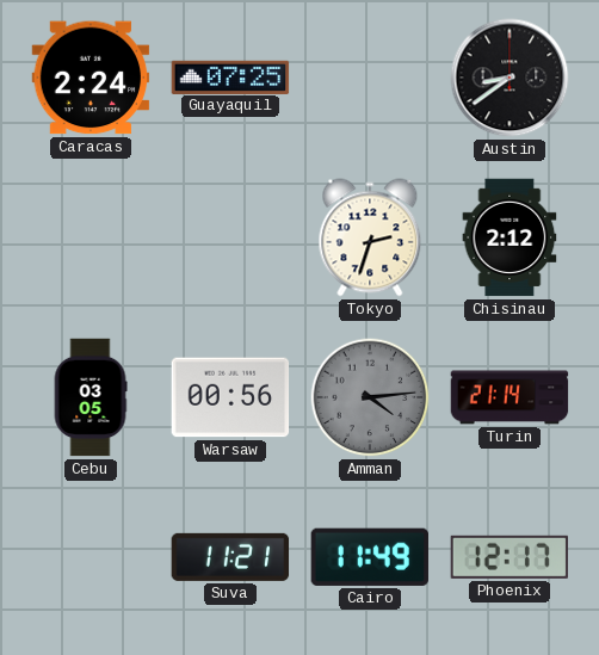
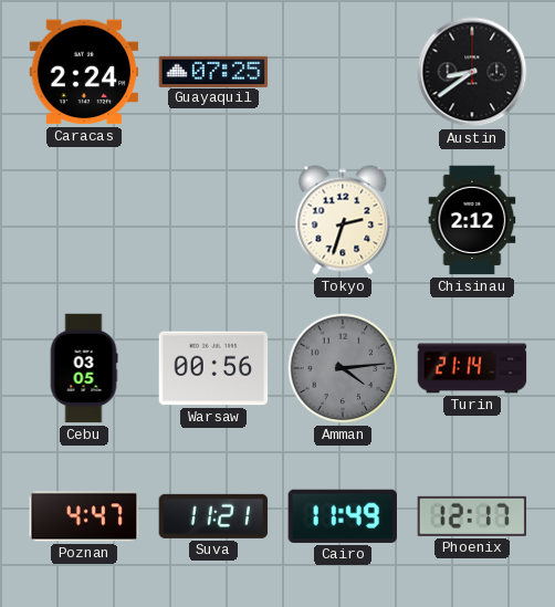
Poznan: none -> 4:47
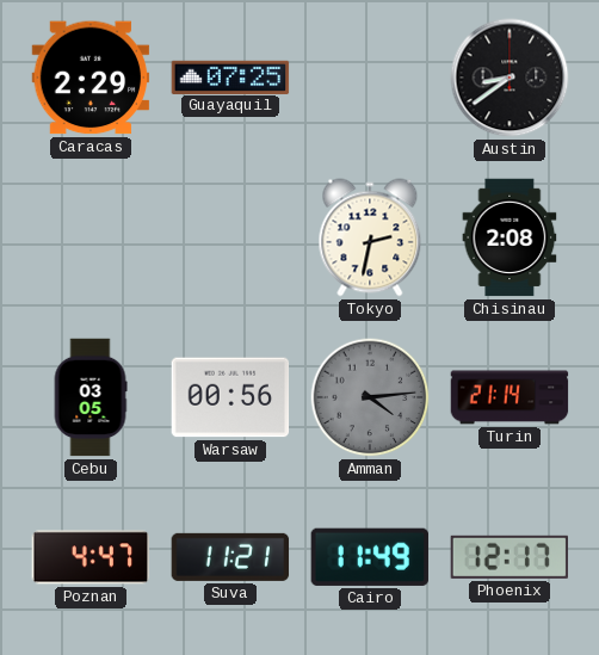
Caracas: 2:24 -> 2:29
Tokyo: 2:33 -> 2:32
Chisinau: 2:12 -> 2:08
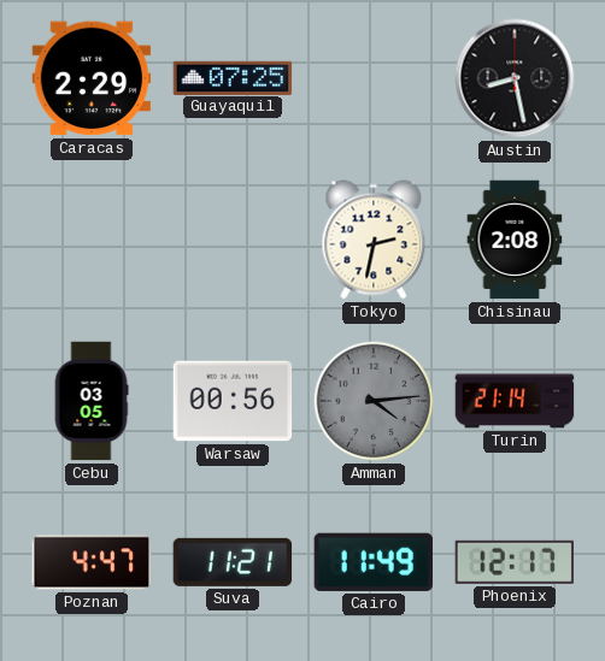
Austin: 8:39 -> 8:28
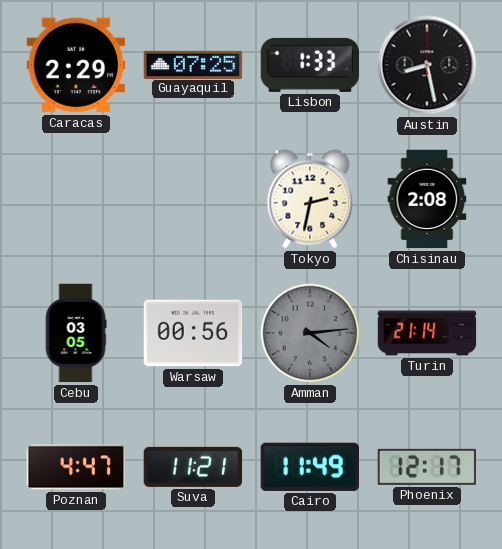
Lisbon: none -> 1:33
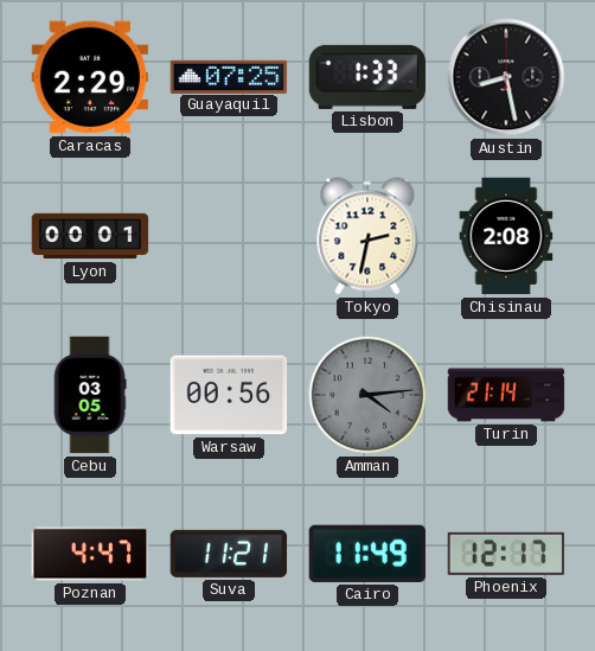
Lyon: none -> 00:01
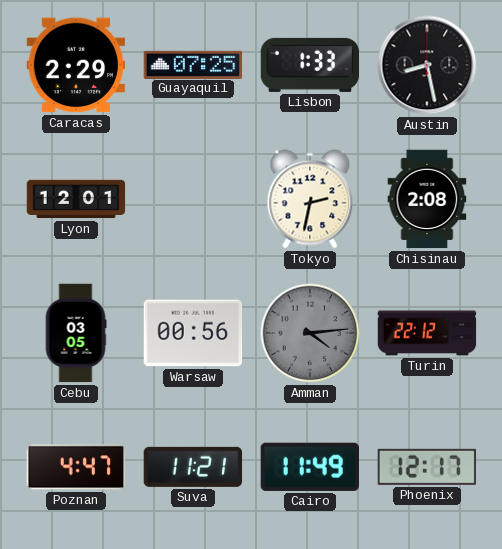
Lyon: 00:01 -> 12:01
Turin: 21:14 -> 22:12
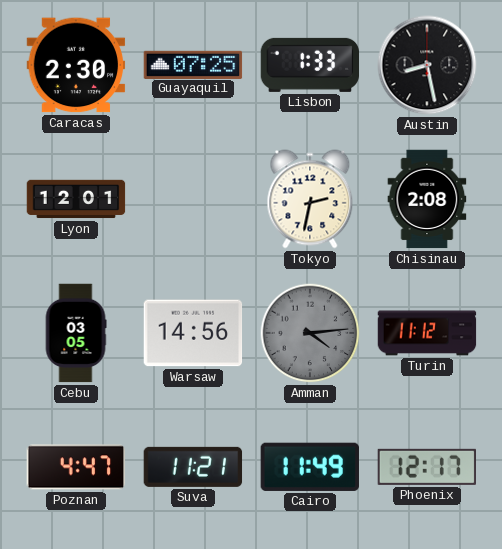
Caracas: 2:29 -> 2:30
Warsaw: 00:56 -> 14:56
Turin: 22:12 -> 11:12
